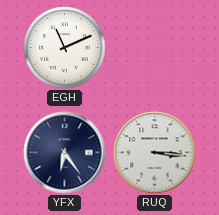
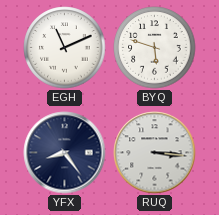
BYQ: none -> 5:48
YFX: 6:24 -> 8:24
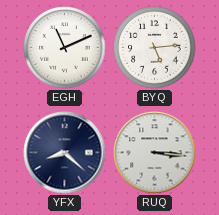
BYQ: 5:48 -> 5:14
YFX: 8:24 -> 8:22
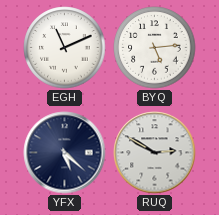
YFX: 8:22 -> 5:22
RUQ: 3:16 -> 2:50
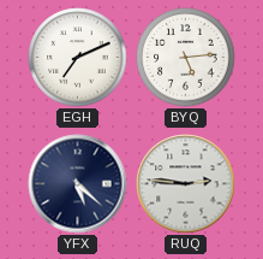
EGH: 11:11 -> 7:11
RUQ: 2:50 -> 2:46
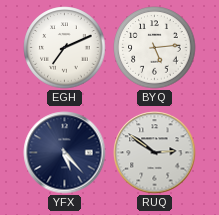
YFX: 5:22 -> 5:23
RUQ: 2:46 -> 2:51
